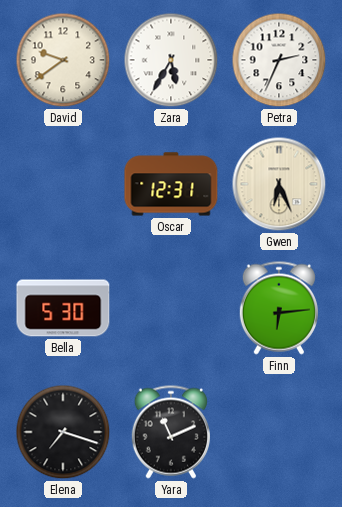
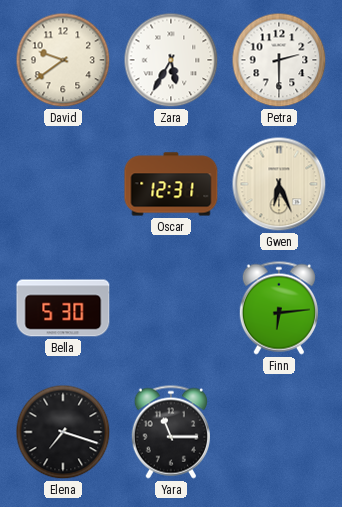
Petra: 2:34 -> 2:30
Yara: 11:11 -> 11:15
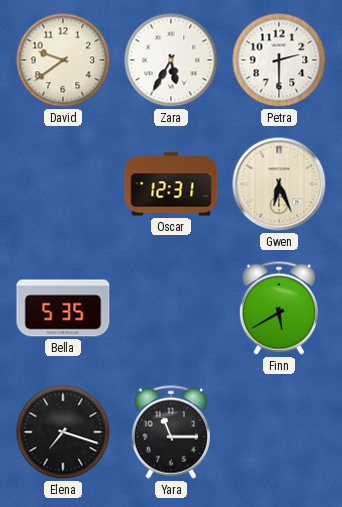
Bella: 5:30 -> 5:35
Finn: 6:14 -> 5:40
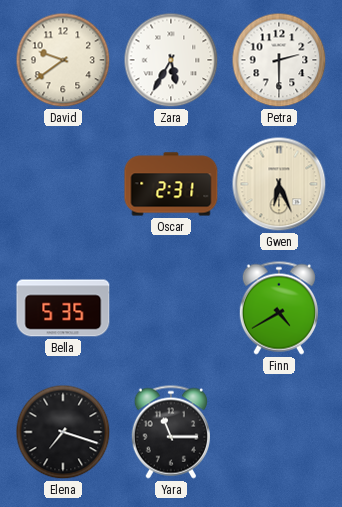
Oscar: 12:31 -> 2:31
Finn: 5:40 -> 4:40
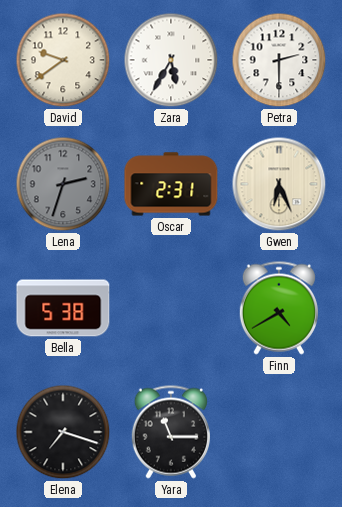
Lena: none -> 2:33
Bella: 5:35 -> 5:38
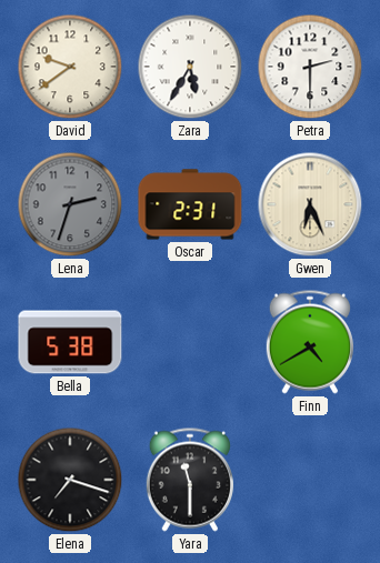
Yara: 11:15 -> 11:30
